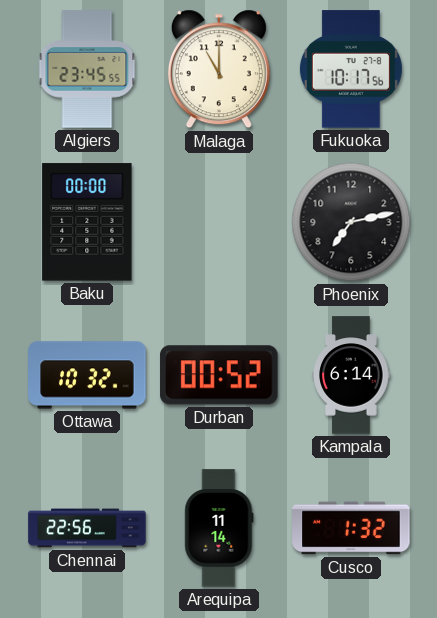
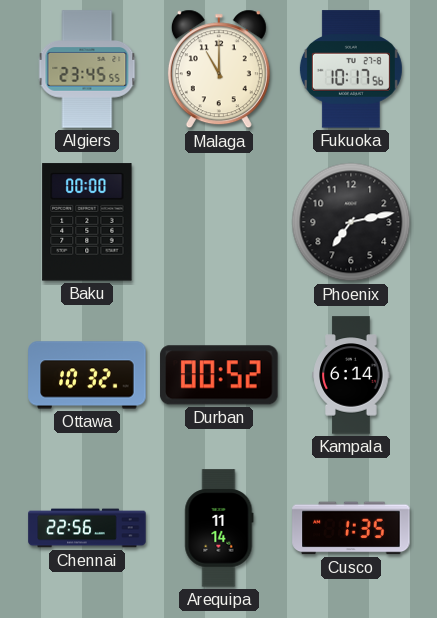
Cusco: 1:32 -> 1:35
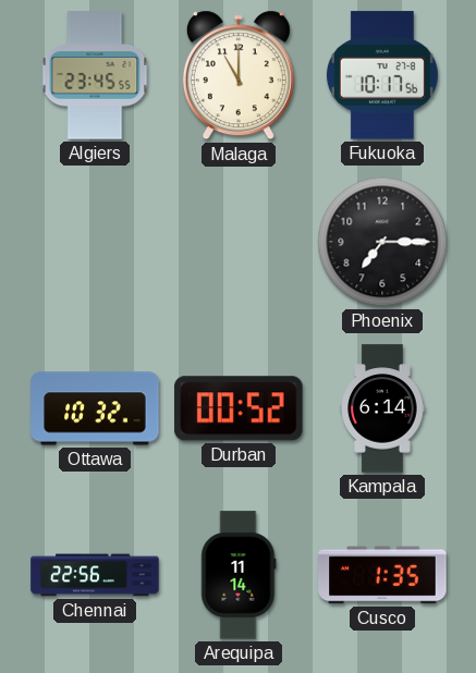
Baku: 00:00 -> none
Phoenix: 7:13 -> 7:15
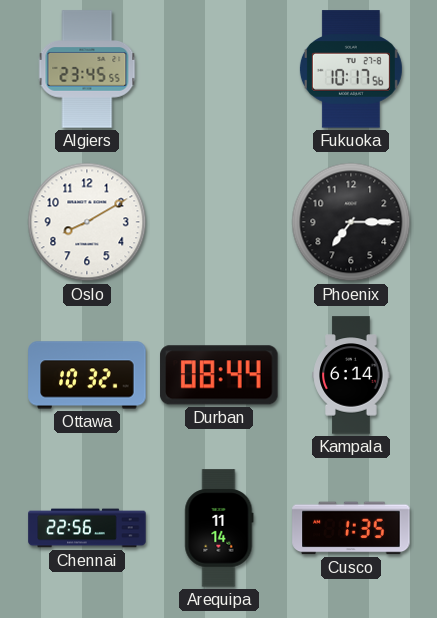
Malaga: 11:00 -> none
Oslo: none -> 8:10
Durban: 00:52 -> 08:44
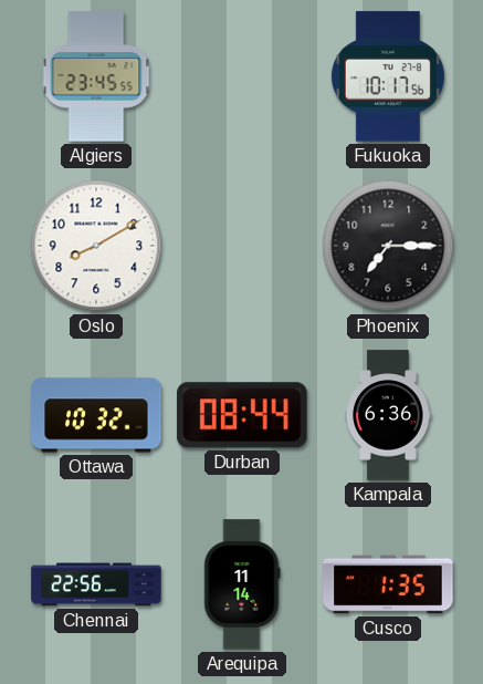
Kampala: 6:14 -> 6:36
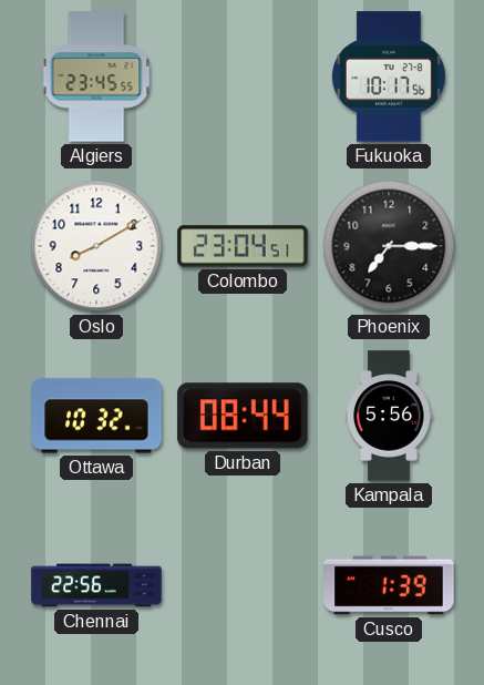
Colombo: none -> 23:04
Kampala: 6:36 -> 5:56
Arequipa: 11:14 -> none
Cusco: 1:35 -> 1:39
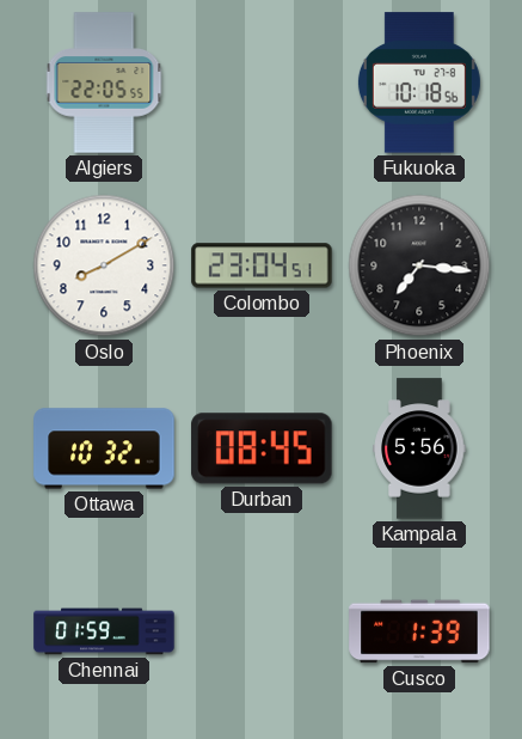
Algiers: 23:45 -> 22:05
Fukuoka: 10:17 -> 10:18
Phoenix: 7:15 -> 7:16
Durban: 08:44 -> 08:45
Chennai: 22:56 -> 01:59
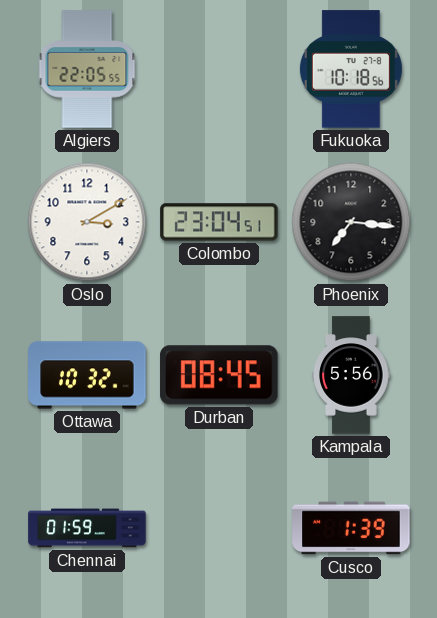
Oslo: 8:10 -> 3:10
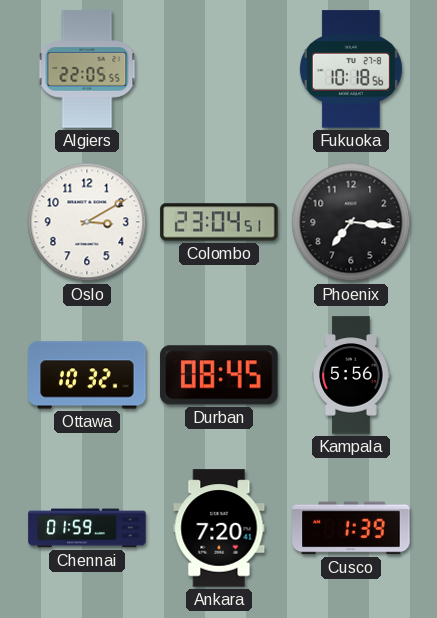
Ankara: none -> 7:20
